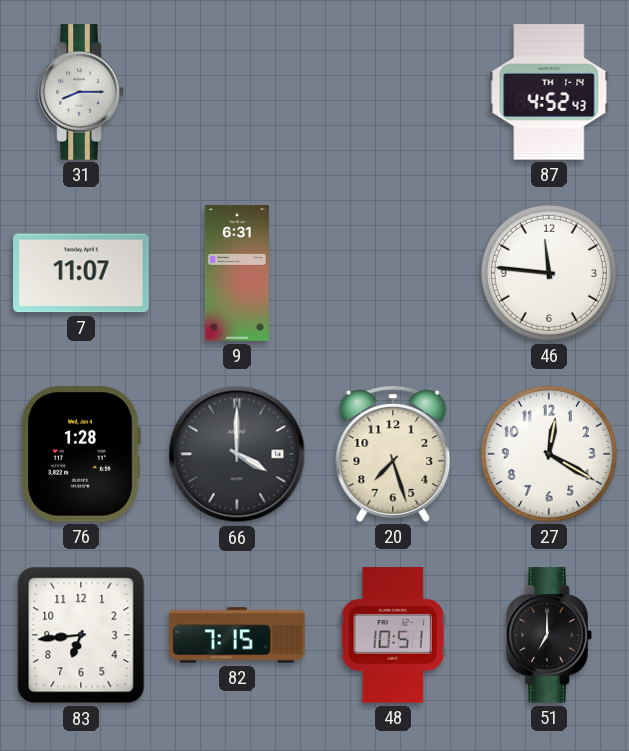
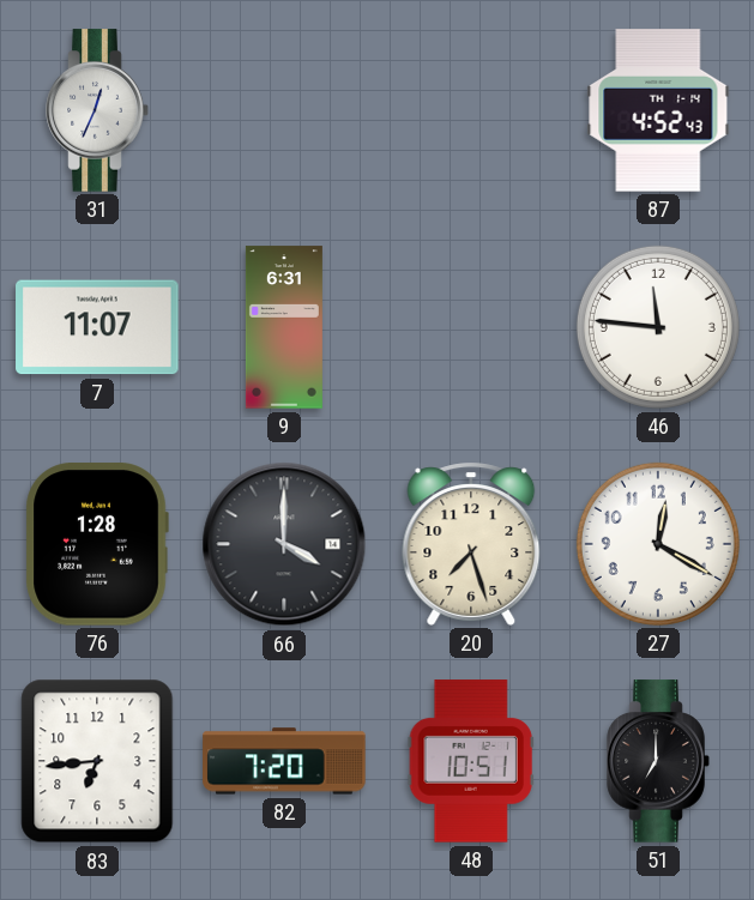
31: 8:15 -> 12:34
82: 7:15 -> 7:20
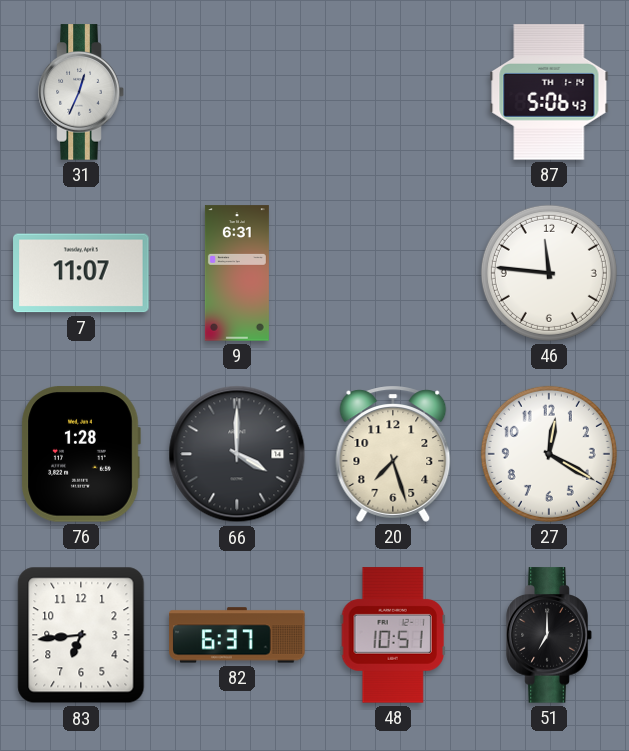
87: 4:52 -> 5:06
82: 7:20 -> 6:37
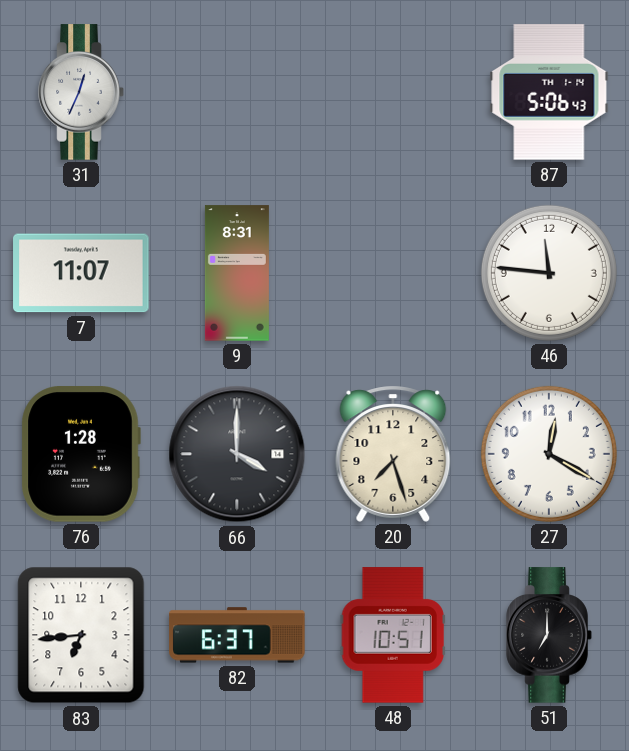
9: 6:31 -> 8:31
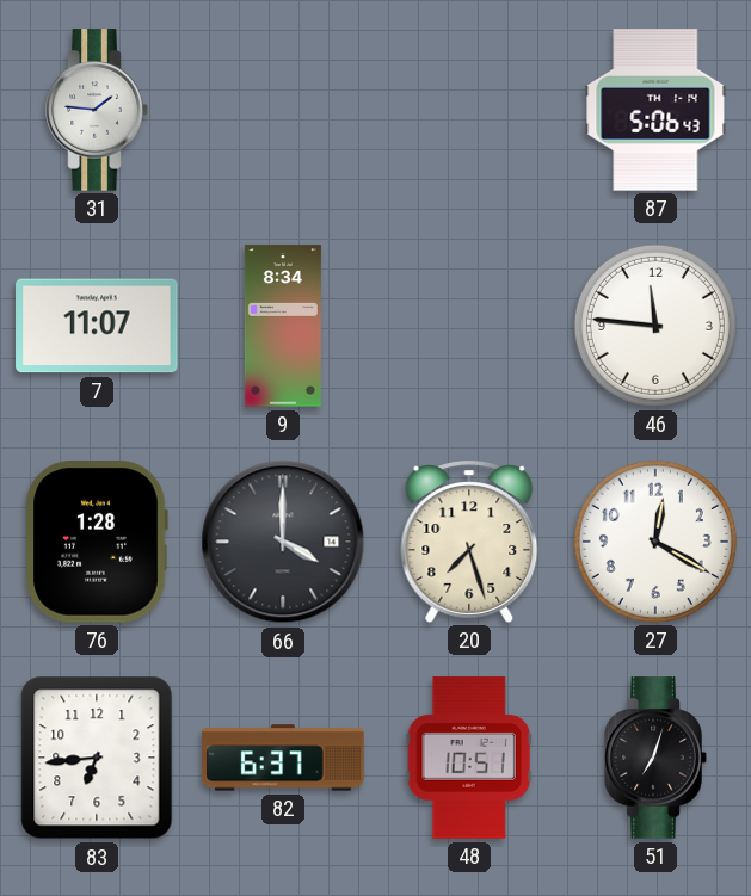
31: 12:34 -> 1:46
9: 8:31 -> 8:34
51: 7:00 -> 7:03
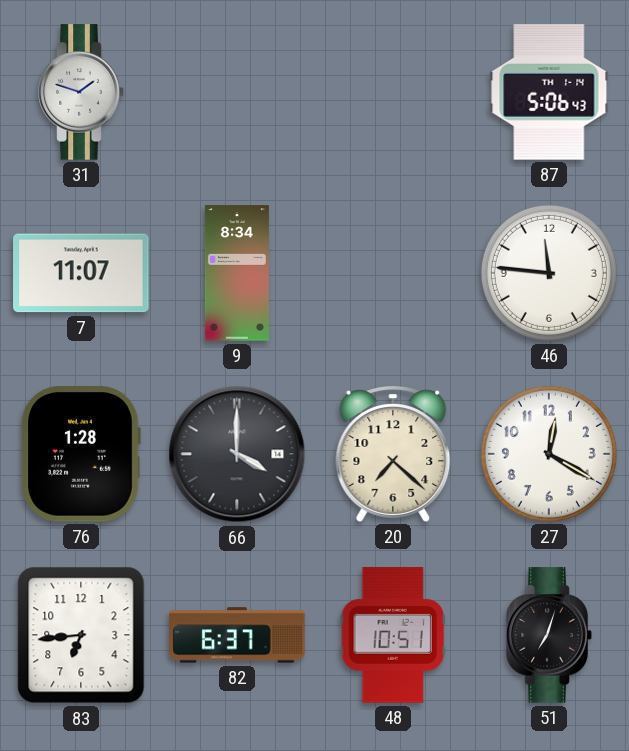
31: 1:46 -> 1:48
20: 7:27 -> 7:22
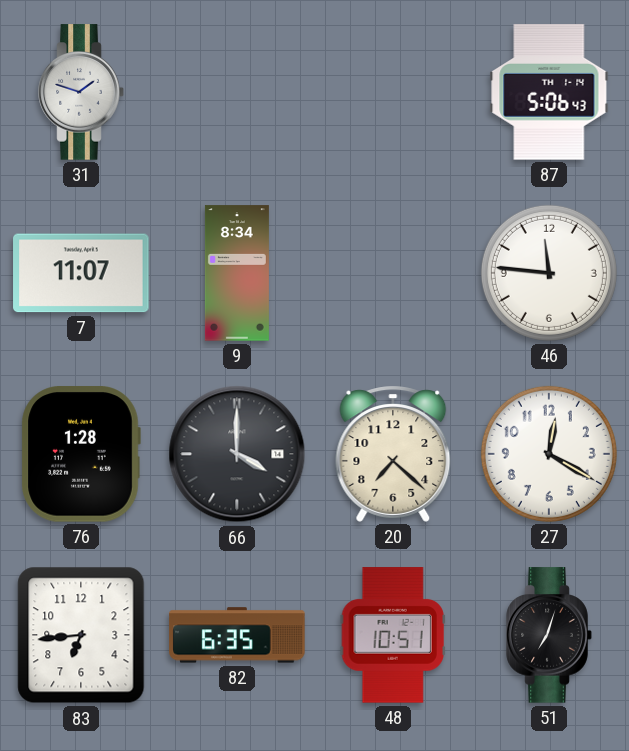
82: 6:37 -> 6:35
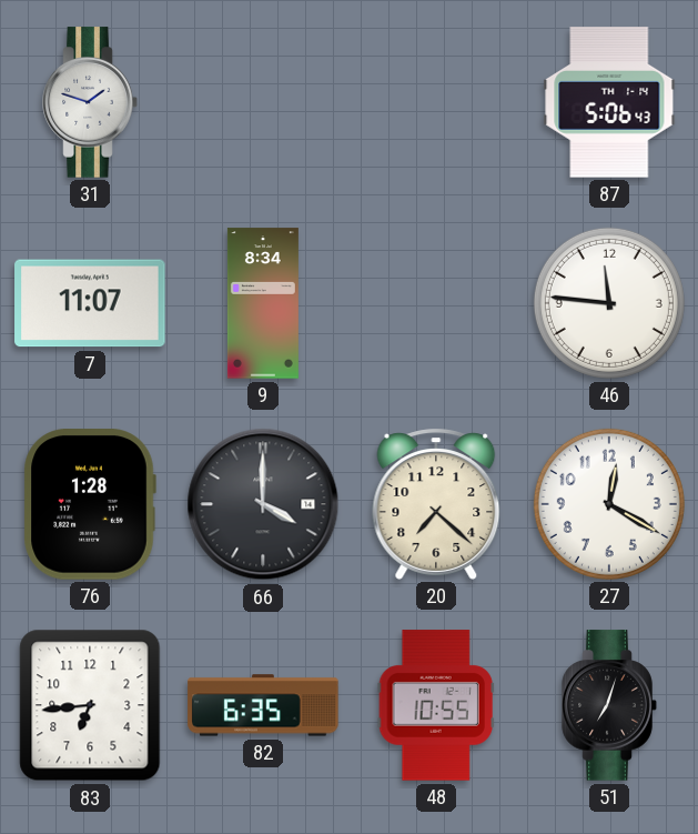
48: 10:51 -> 10:55
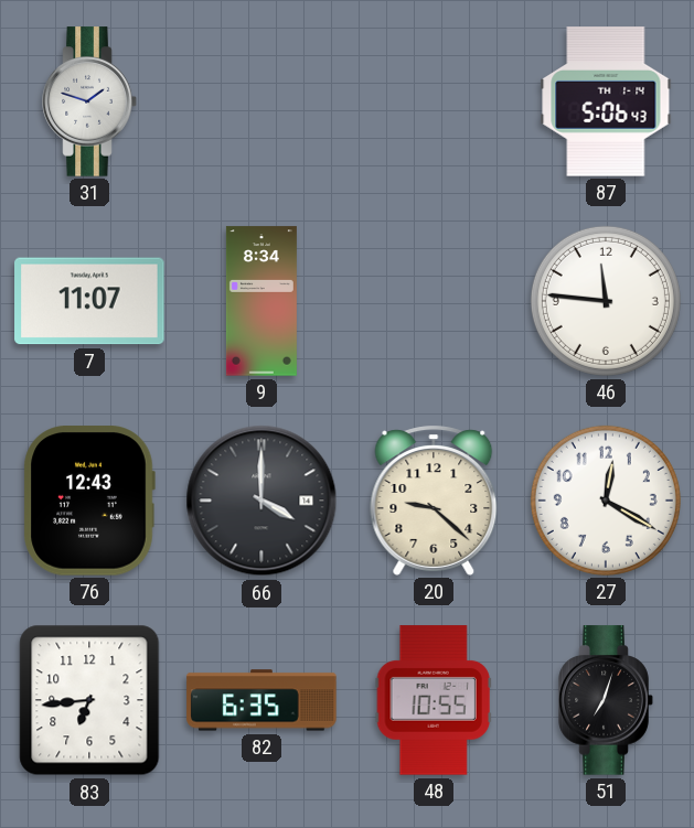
76: 1:28 -> 12:43
20: 7:22 -> 9:22
